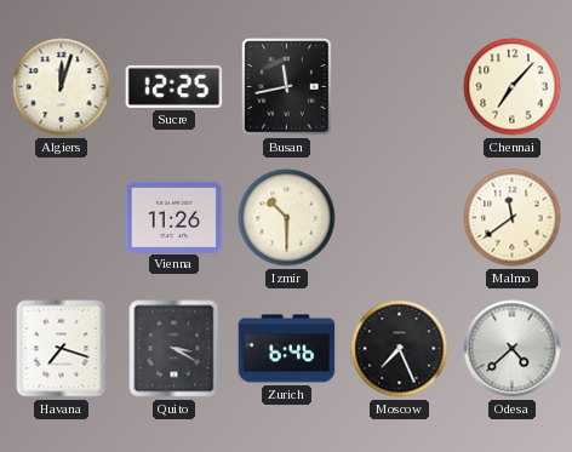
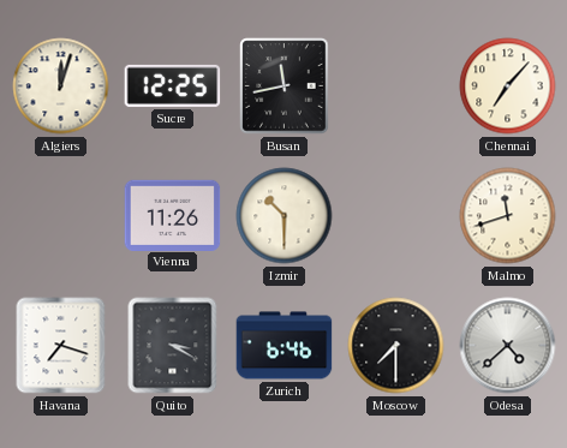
Malmo: 11:39 -> 11:42
Moscow: 7:26 -> 7:30
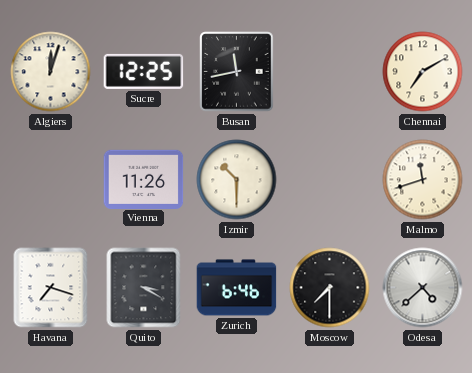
Chennai: 7:07 -> 7:10
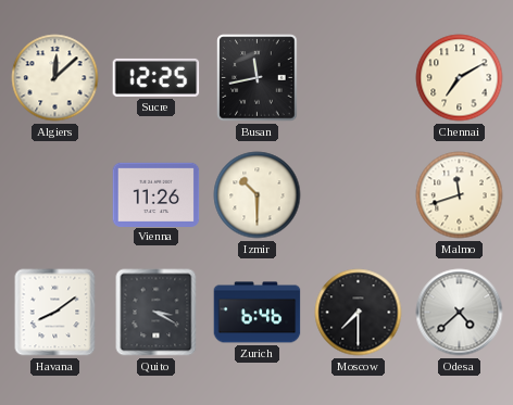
Algiers: 12:03 -> 12:08
Havana: 7:18 -> 8:09
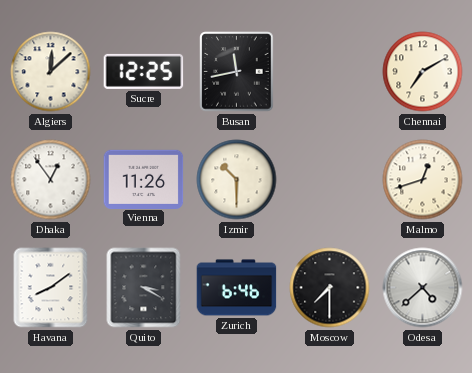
Dhaka: none -> 12:54
Malmo: 11:42 -> 12:42
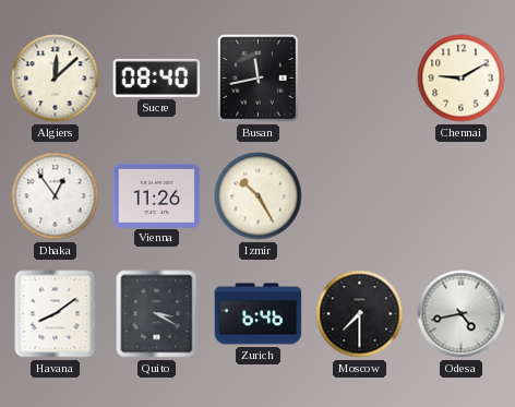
Sucre: 12:25 -> 08:40
Chennai: 7:10 -> 9:10
Izmir: 10:30 -> 10:25
Malmo: 12:42 -> none
Odesa: 4:38 -> 4:43
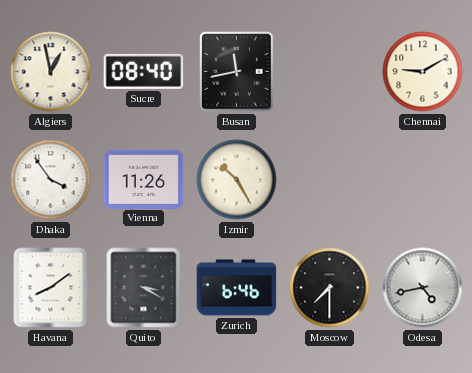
Algiers: 12:08 -> 12:58
Dhaka: 12:54 -> 3:54
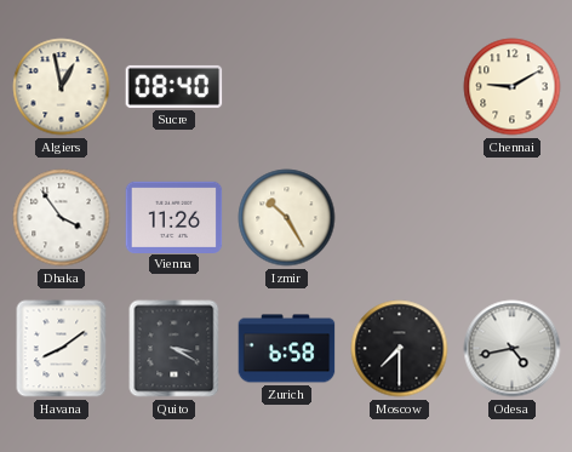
Busan: 11:43 -> none
Zurich: 6:46 -> 6:58
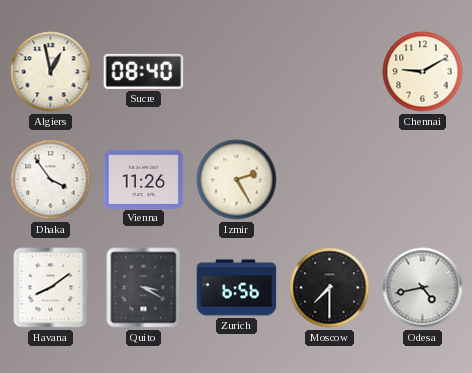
Izmir: 10:25 -> 2:25
Zurich: 6:58 -> 6:56
